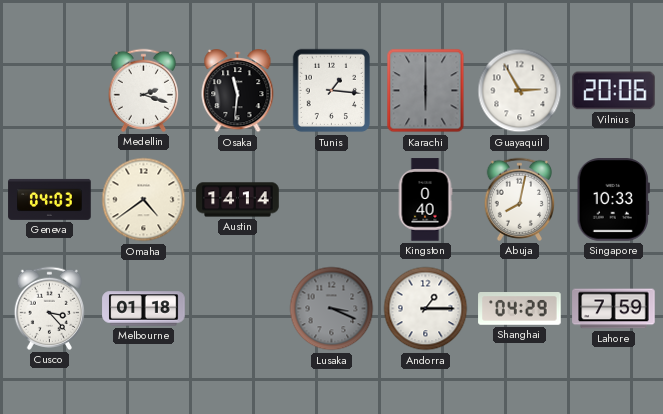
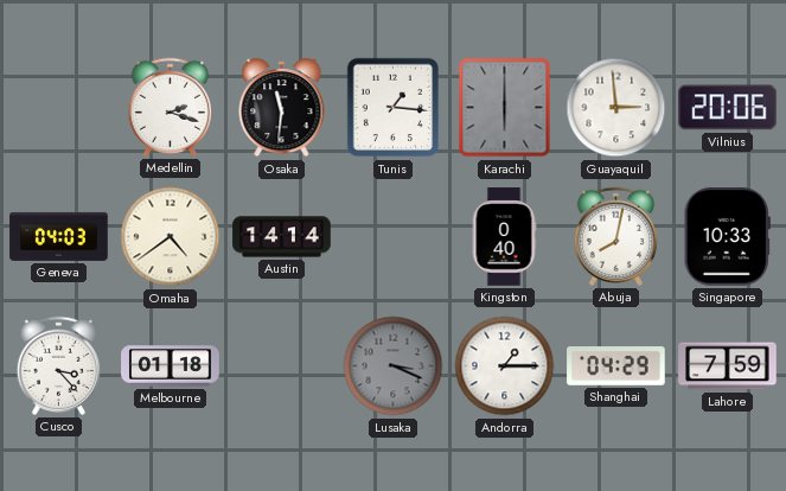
Guayaquil: 2:55 -> 2:59
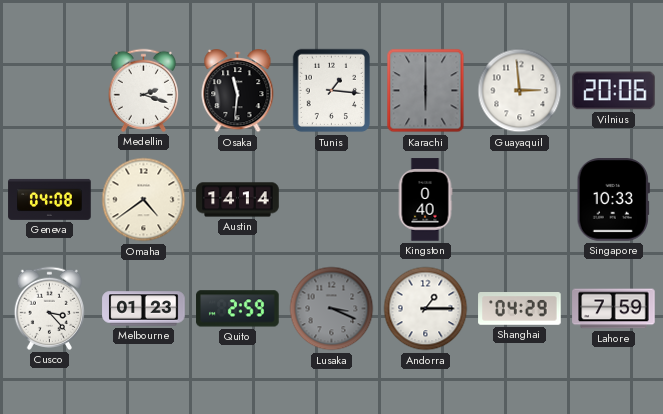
Geneva: 04:03 -> 04:08
Abuja: 8:02 -> none
Melbourne: 01:18 -> 01:23
Quito: none -> 2:59
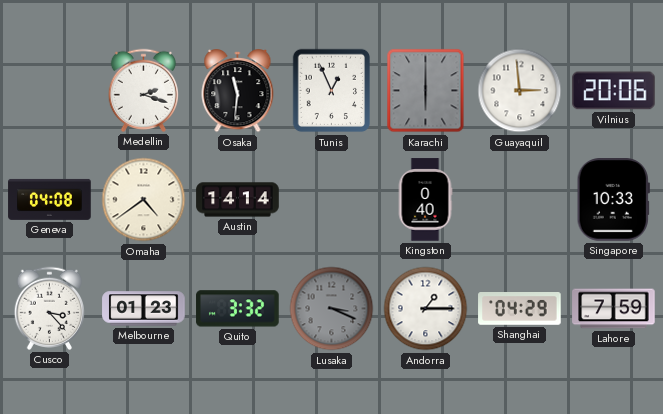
Tunis: 1:16 -> 12:56
Quito: 2:59 -> 3:32
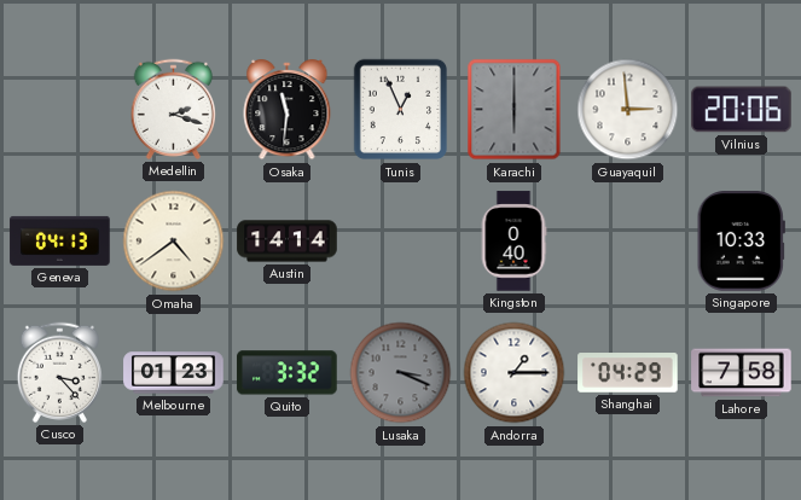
Geneva: 04:08 -> 04:13
Lahore: 7:59 -> 7:58
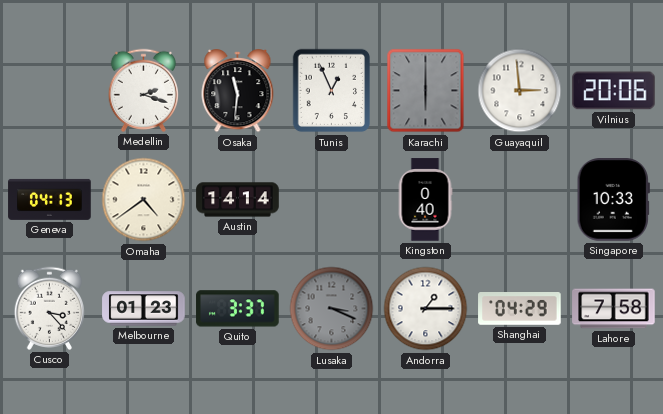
Quito: 3:32 -> 3:37
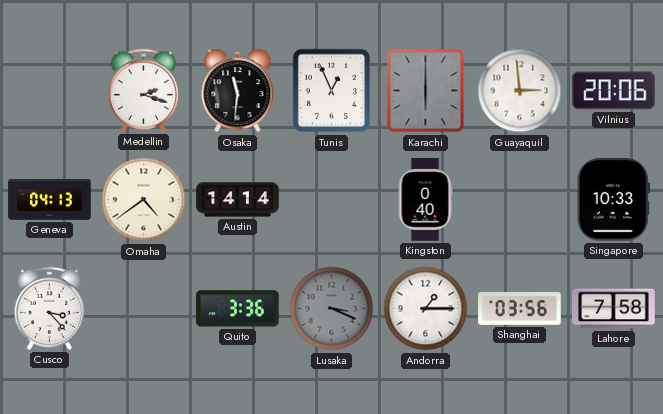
Melbourne: 01:23 -> none
Quito: 3:37 -> 3:36
Shanghai: 04:29 -> 03:56
